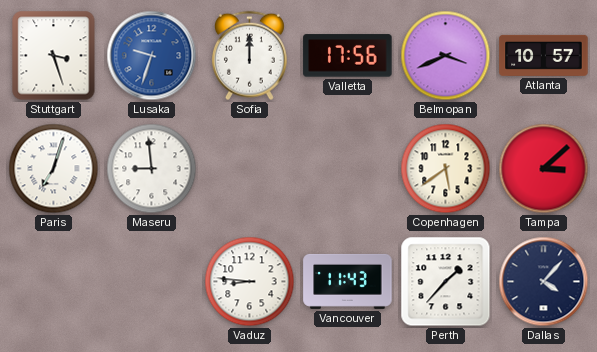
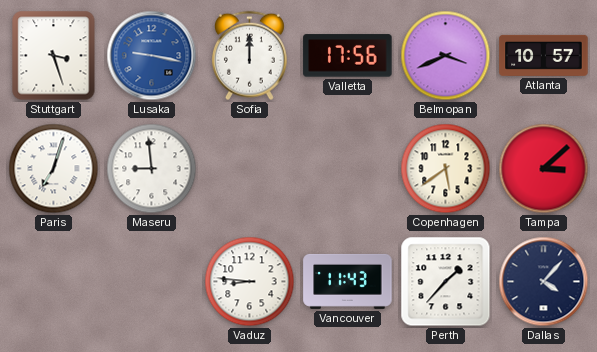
Lusaka: 9:33 -> 9:17
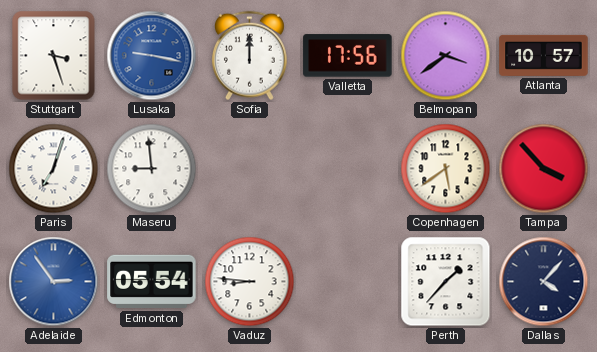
Belmopan: 3:41 -> 3:39
Tampa: 3:08 -> 3:53
Adelaide: none -> 2:54
Edmonton: none -> 05:54
Vancouver: 11:43 -> none
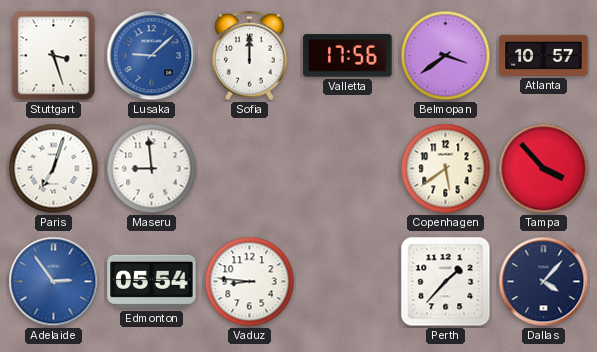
Lusaka: 9:17 -> 9:08
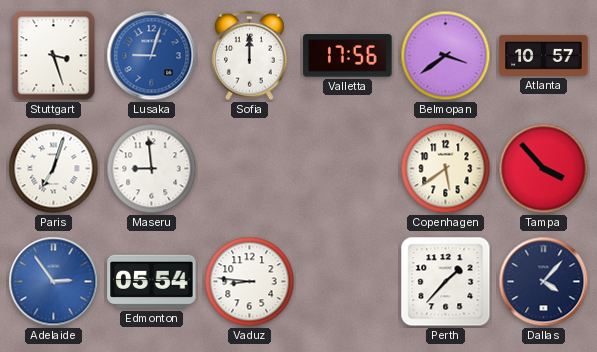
Lusaka: 9:08 -> 9:03
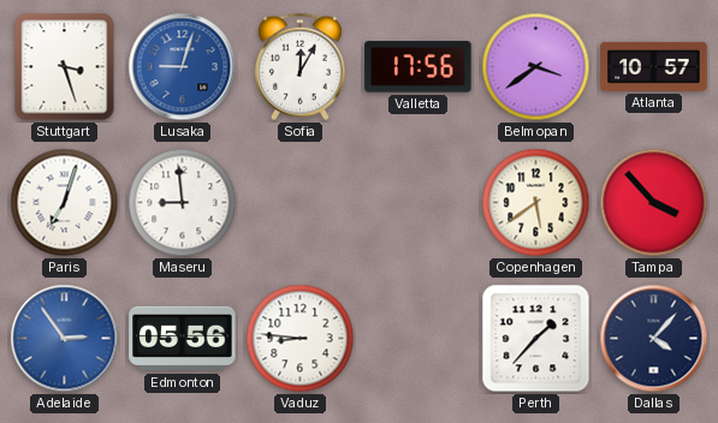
Sofia: 12:00 -> 12:05
Edmonton: 05:54 -> 05:56
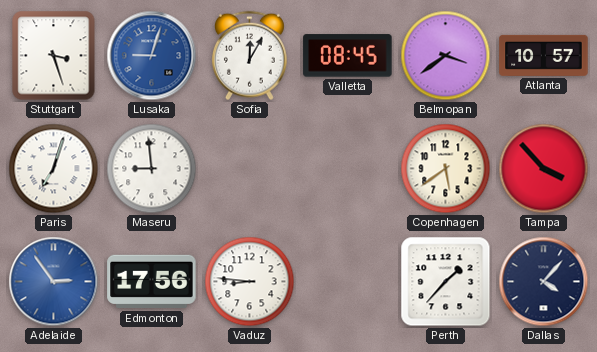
Valletta: 17:56 -> 08:45
Edmonton: 05:56 -> 17:56
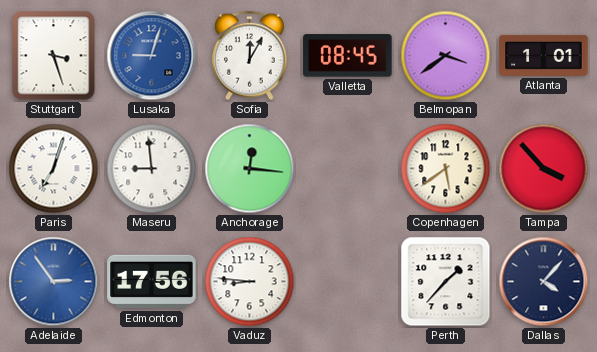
Atlanta: 10:57 -> 1:01
Anchorage: none -> 12:16
